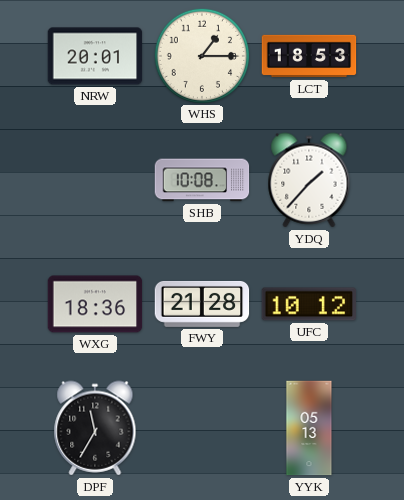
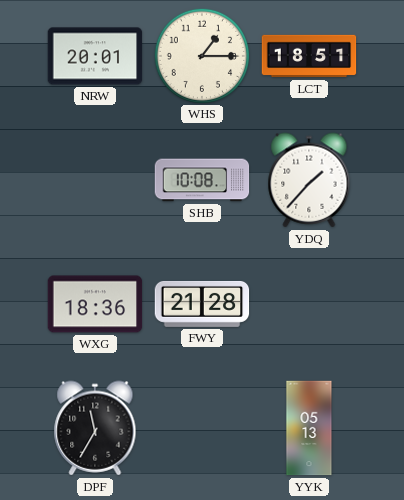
LCT: 18:53 -> 18:51
UFC: 10:12 -> none
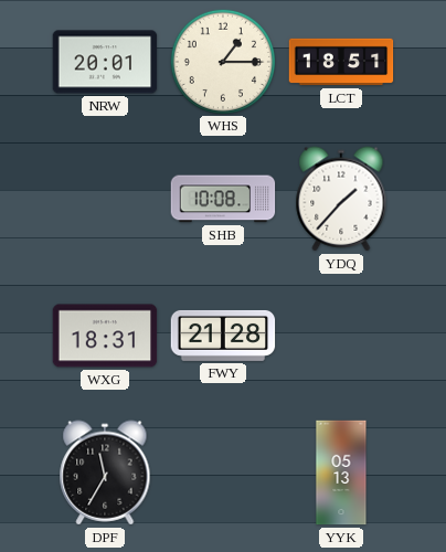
WXG: 18:36 -> 18:31
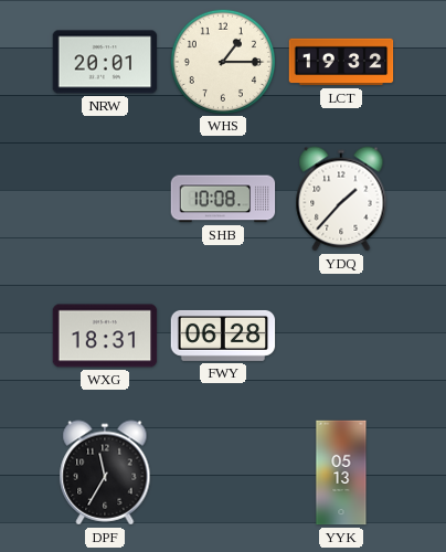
LCT: 18:51 -> 19:32
FWY: 21:28 -> 06:28
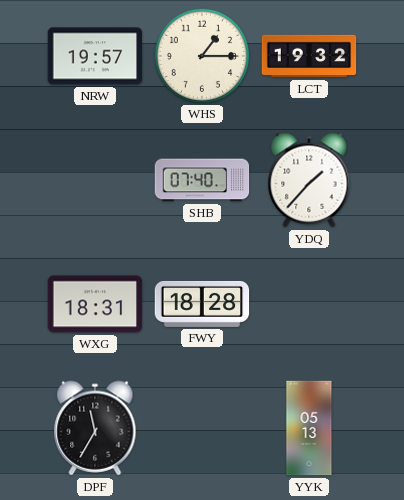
NRW: 20:01 -> 19:57
SHB: 10:08 -> 07:40
FWY: 06:28 -> 18:28
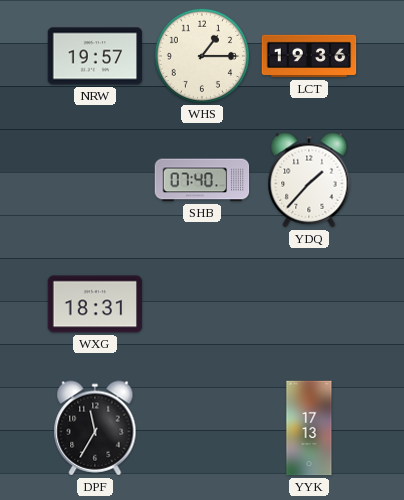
LCT: 19:32 -> 19:36
FWY: 18:28 -> none
YYK: 05:13 -> 17:13
